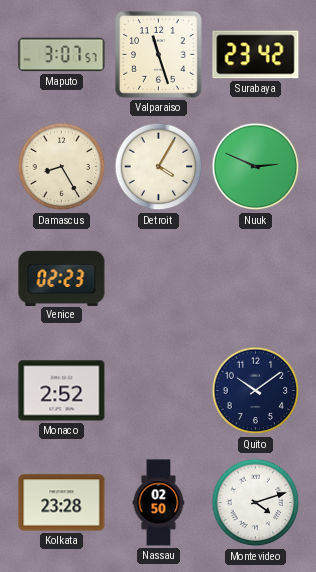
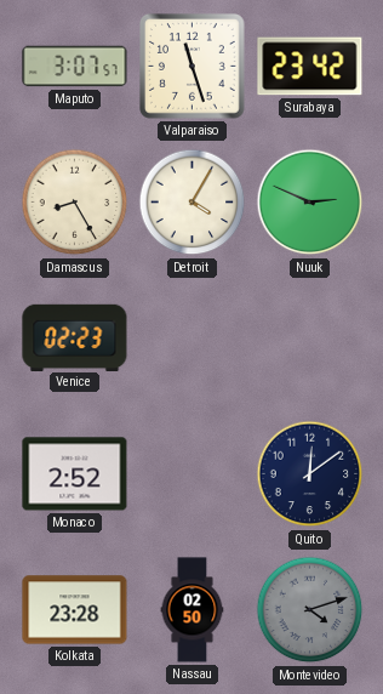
Quito: 10:09 -> 12:09
Montevideo dial: white -> grey
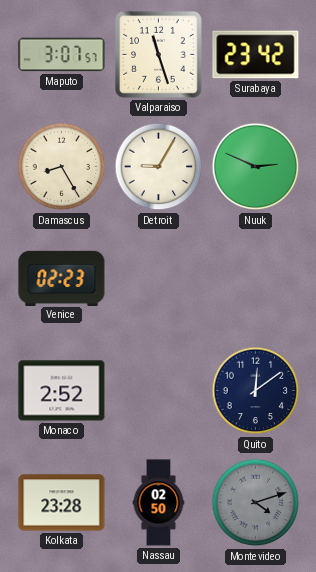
Detroit: 4:05 -> 9:05
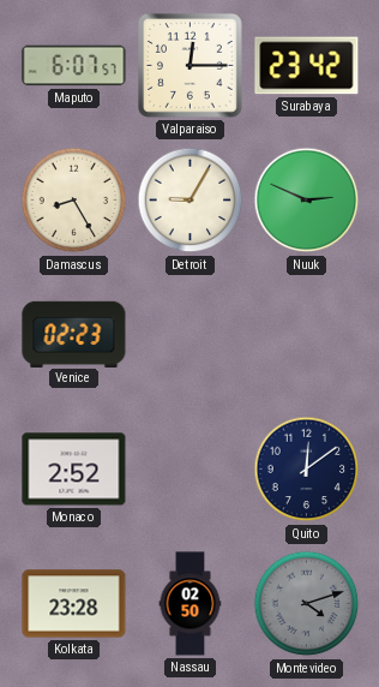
Maputo: 3:07 -> 6:07
Valparaiso: 11:27 -> 12:15
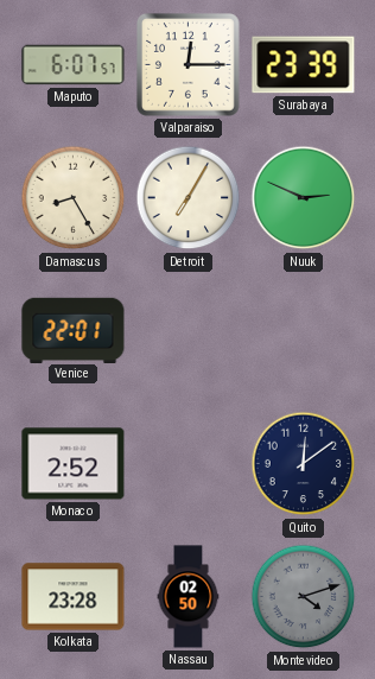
Surabaya: 23:42 -> 23:39
Detroit: 9:05 -> 7:05
Venice: 02:23 -> 22:01
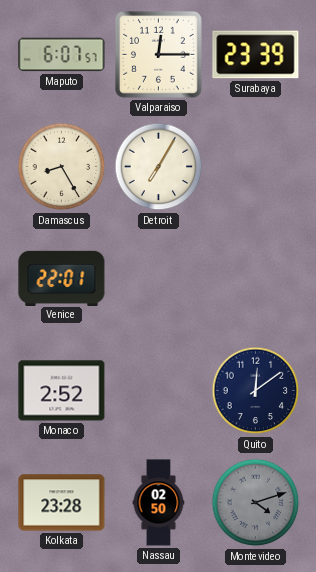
Nuuk: 2:49 -> none
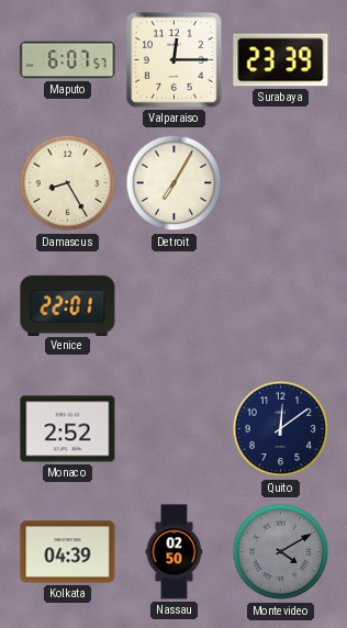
Kolkata: 23:28 -> 04:39
Montevideo: 4:12 -> 4:10
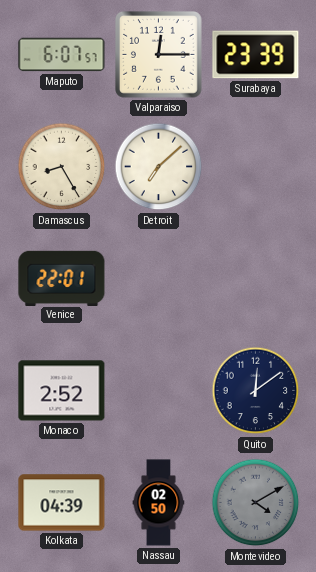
Detroit: 7:05 -> 7:08
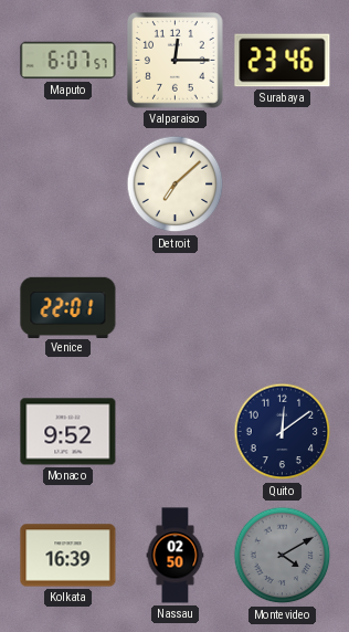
Surabaya: 23:39 -> 23:46
Damascus: 8:25 -> none
Monaco: 2:52 -> 9:52
Kolkata: 04:39 -> 16:39
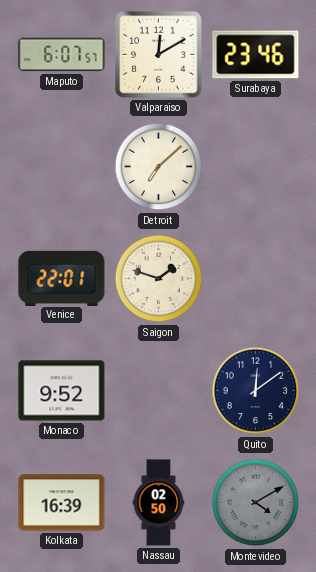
Valparaiso: 12:15 -> 12:10
Saigon: none -> 1:48
